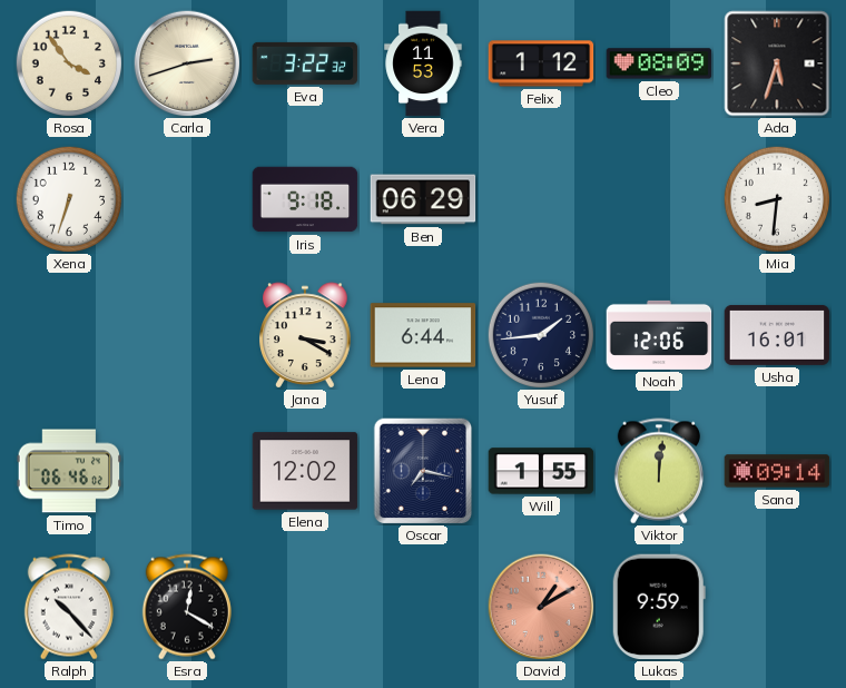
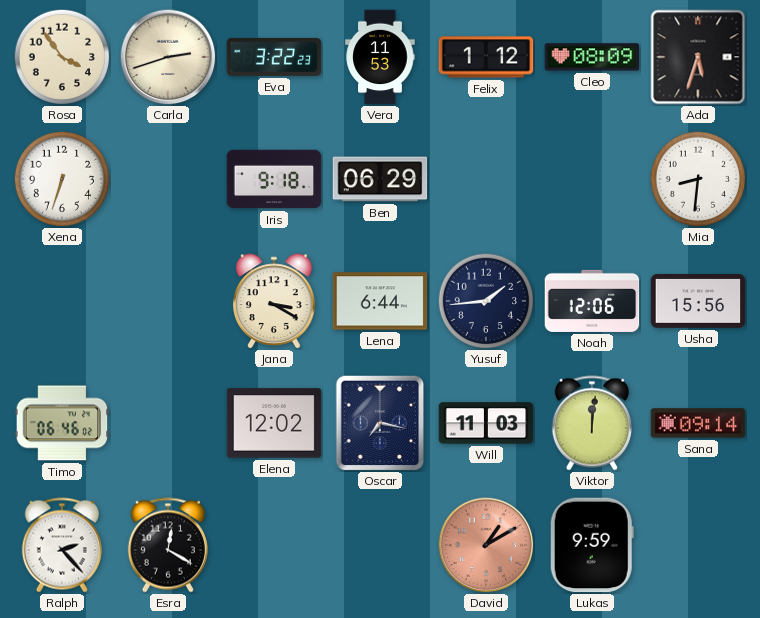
Eva: 3:22:32 -> 3:22:23
Usha: 16:01 -> 15:56
Will: 1:55 -> 11:03
Ralph: 10:23 -> 2:23
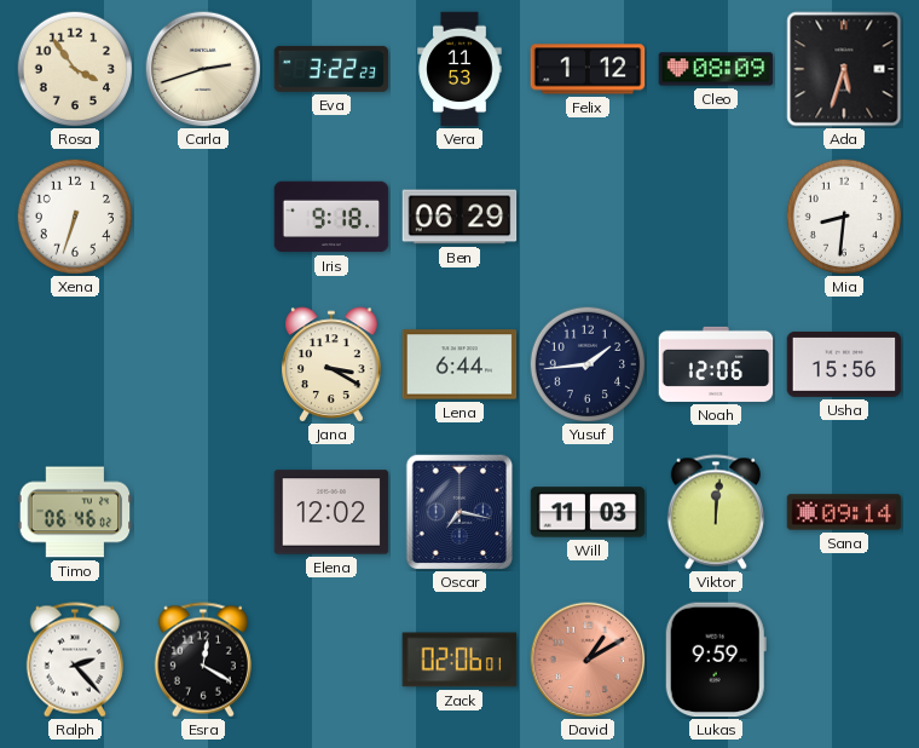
Zack: none -> 02:06
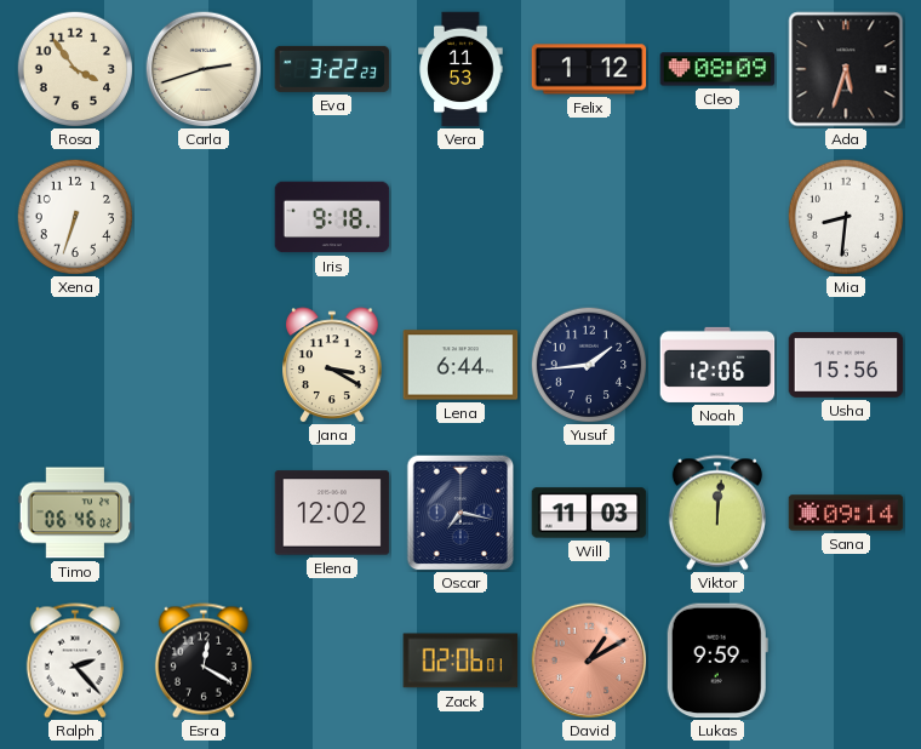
Ben: 06:29 -> none
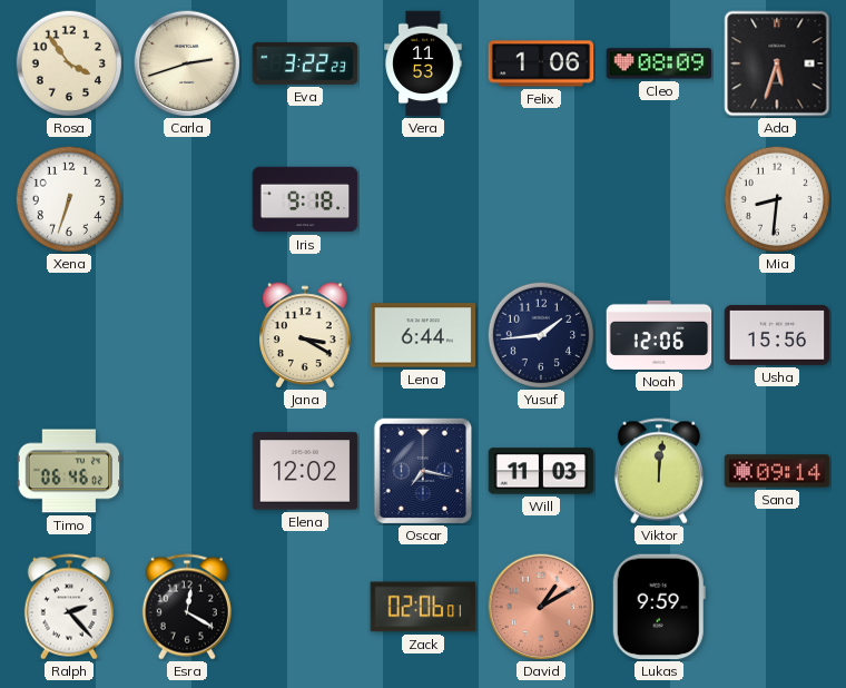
Felix: 1:12 -> 1:06
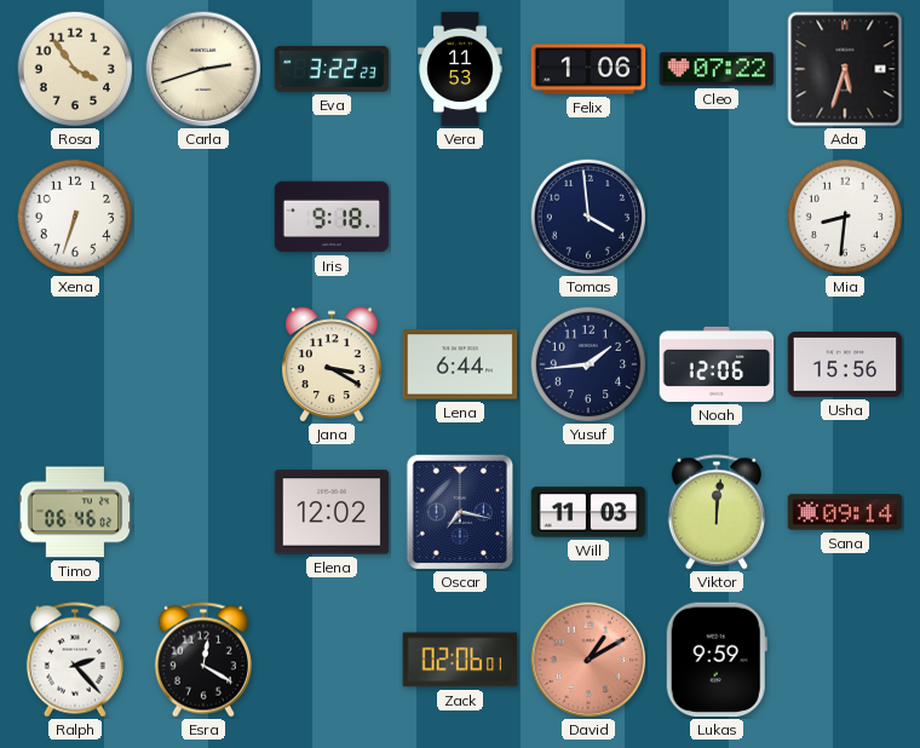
Cleo: 08:09 -> 07:22
Tomas: none -> 3:59
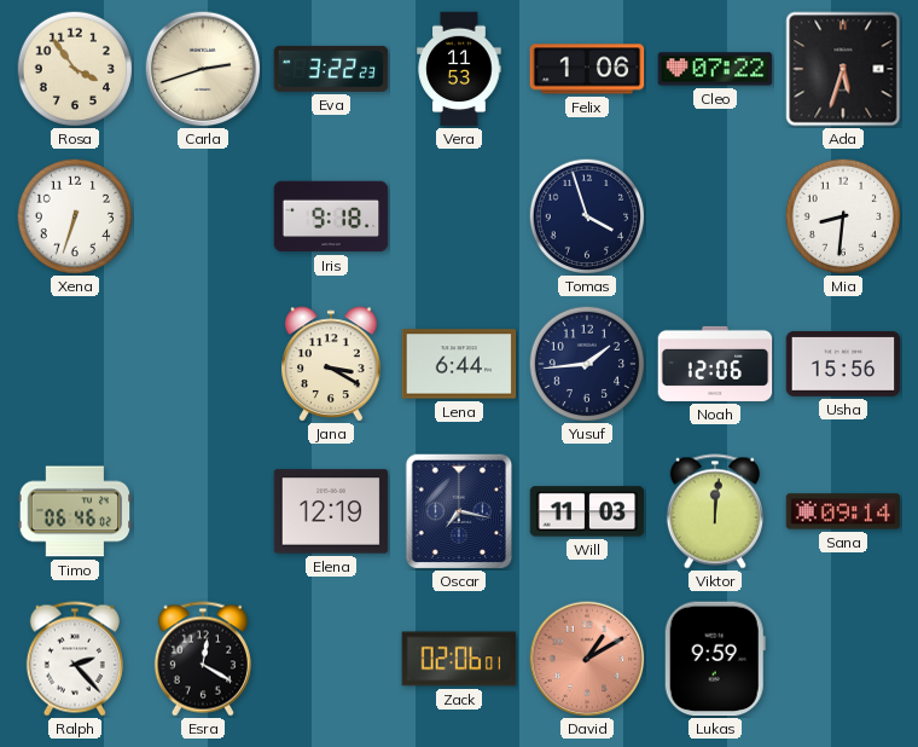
Tomas: 3:59 -> 3:57
Elena: 12:02 -> 12:19
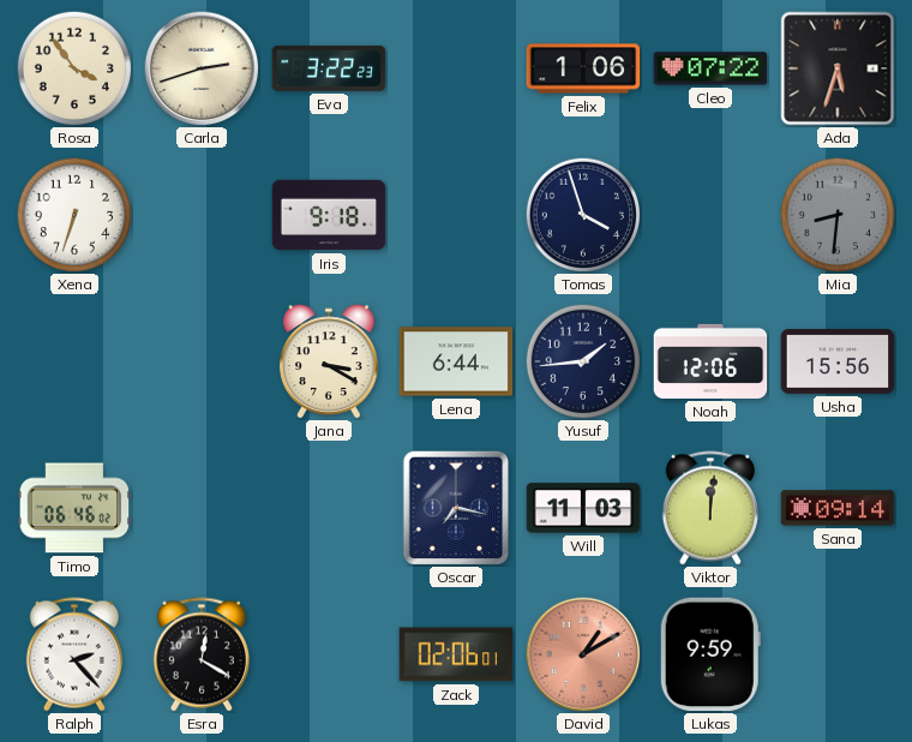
Vera: 11:53 -> none
Mia dial: white -> grey
Elena: 12:19 -> none
